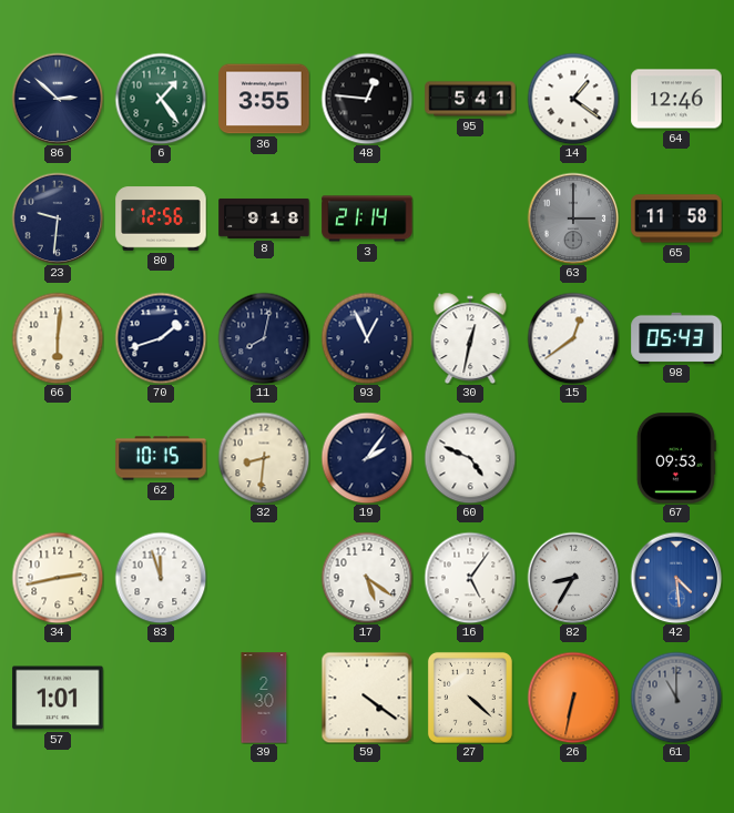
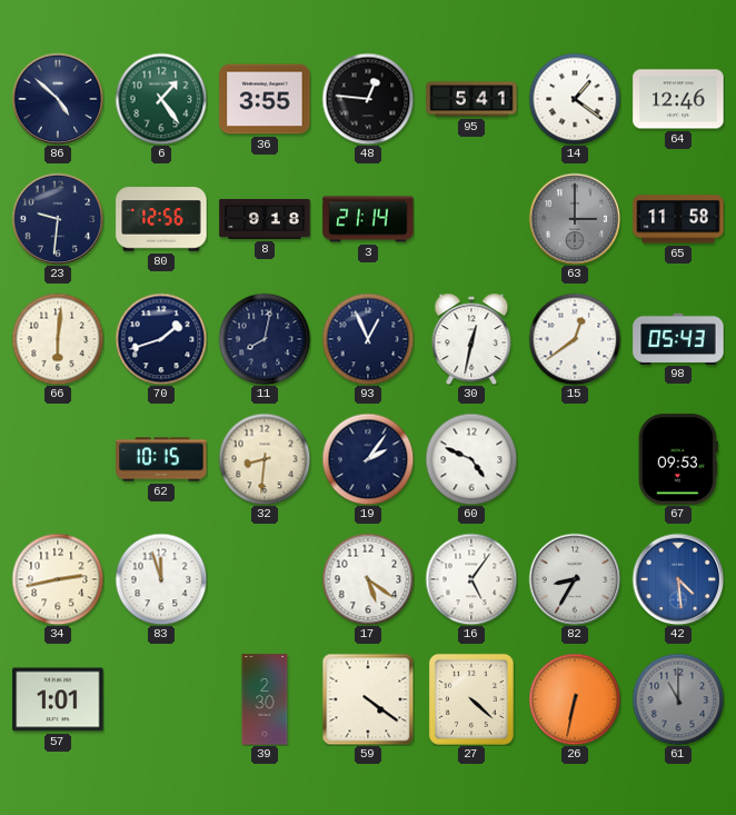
86: 2:52 -> 4:52
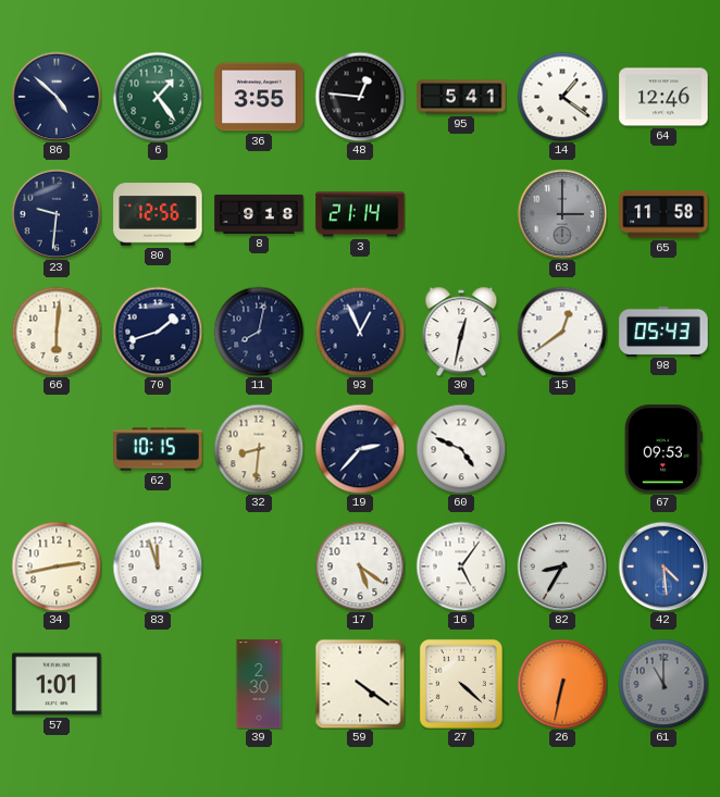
19: 2:06 -> 2:37
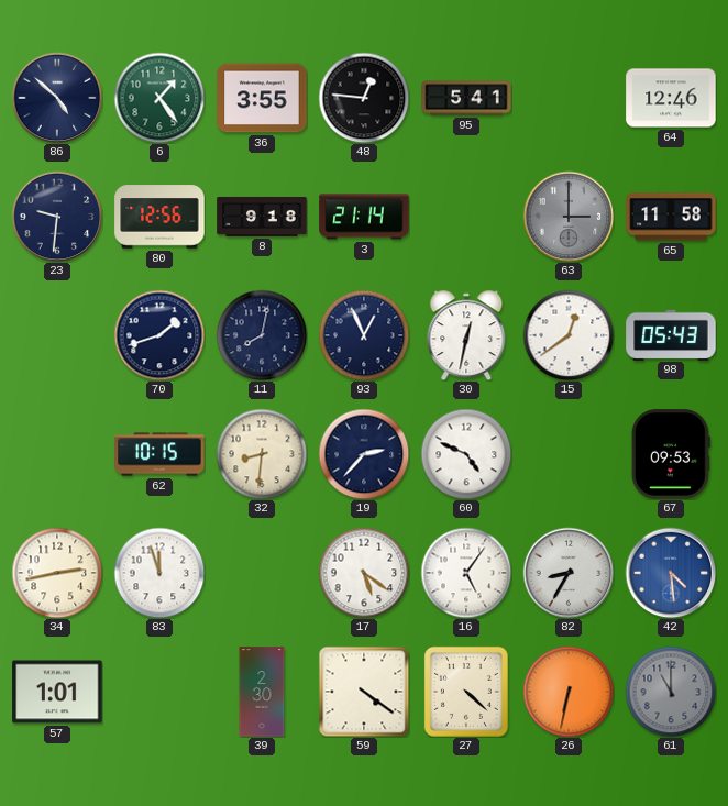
14: 1:21 -> none
66: 6:01 -> none
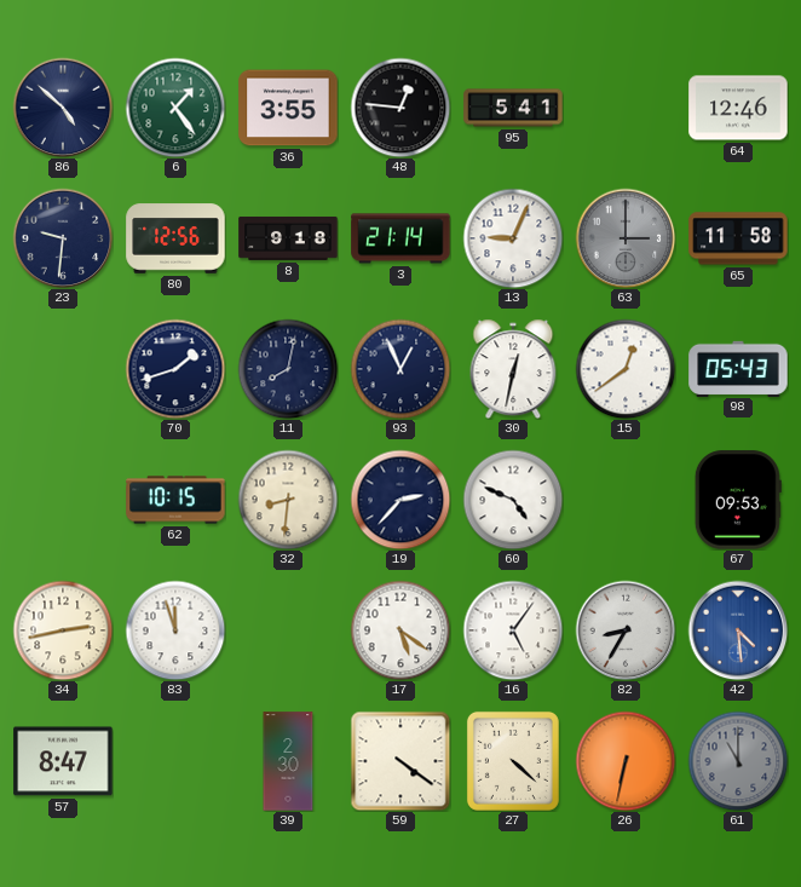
13: none -> 9:04
57: 1:01 -> 8:47
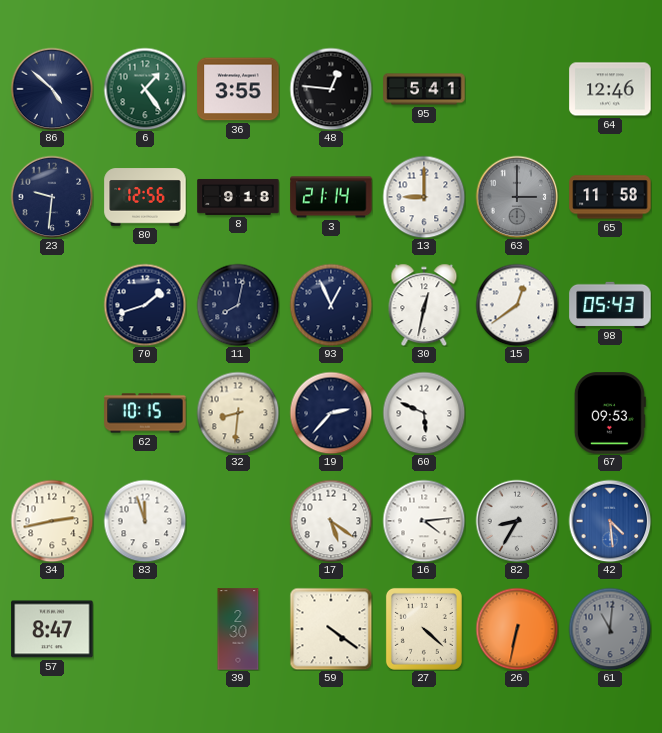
13: 9:04 -> 9:00
60: 4:49 -> 5:49
16: 5:06 -> 4:14
61: 11:00 -> 11:01
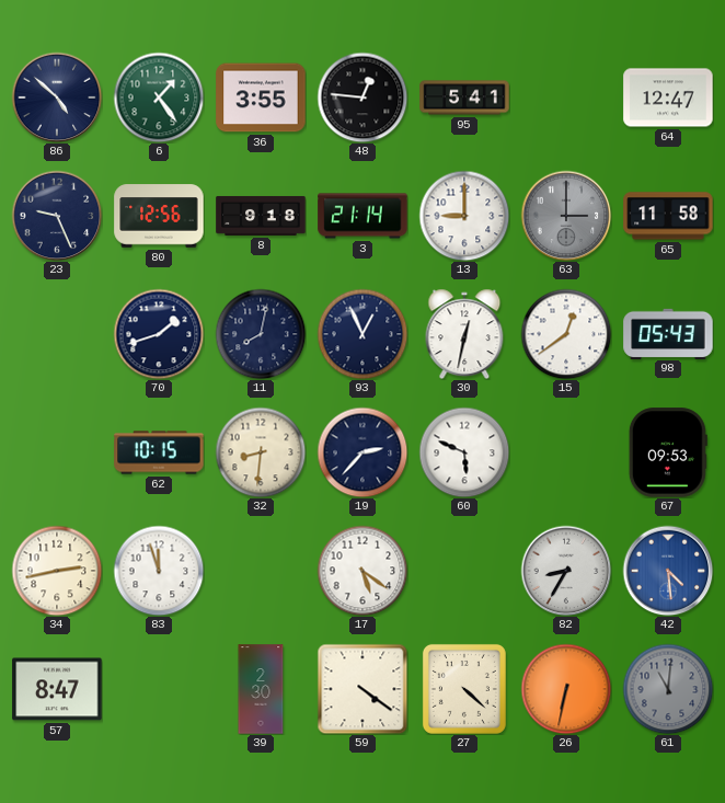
64: 12:46 -> 12:47
23: 9:31 -> 9:26
16: 4:14 -> none
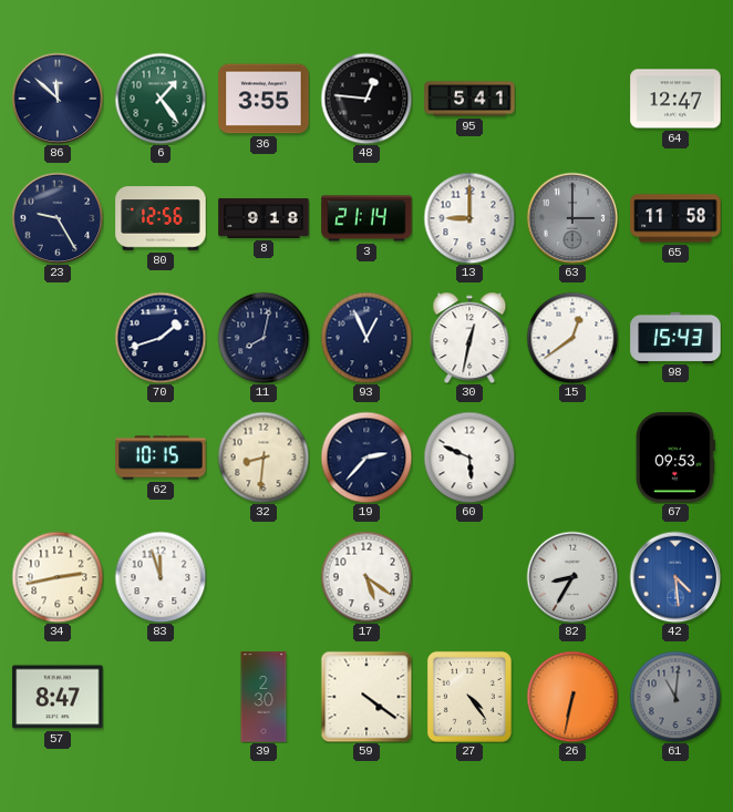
86: 4:52 -> 11:52
23: 9:26 -> 9:25
98: 05:43 -> 15:43
27: 4:22 -> 4:24
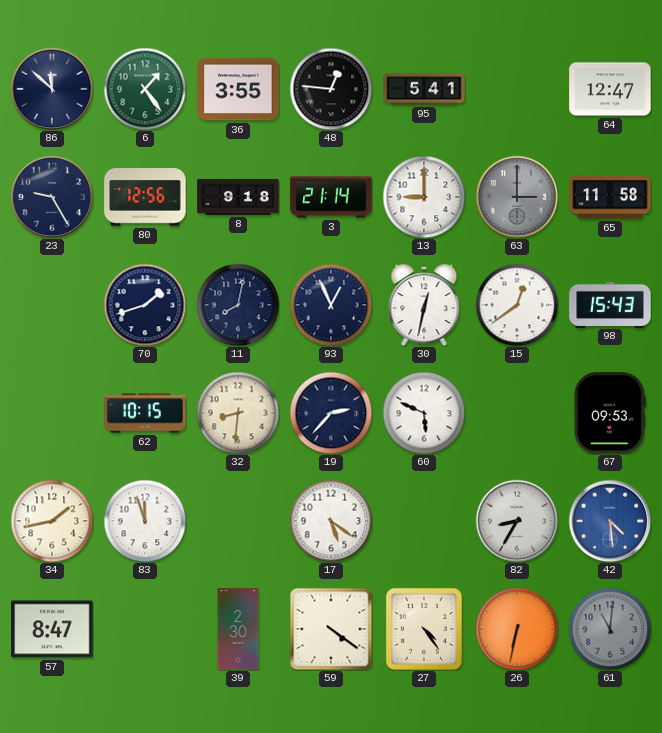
34: 2:43 -> 1:43
